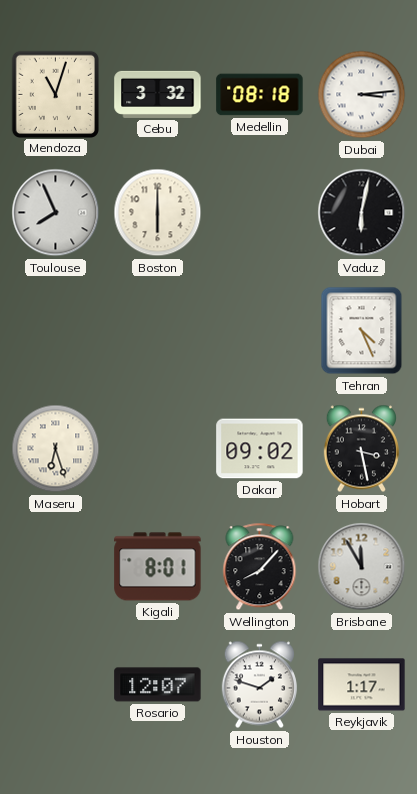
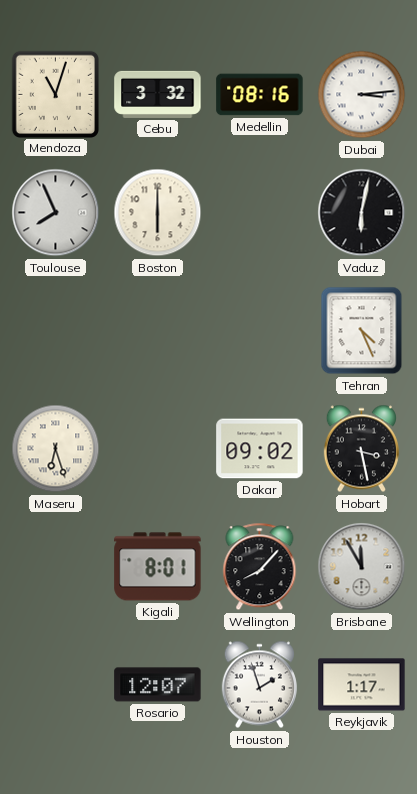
Medellin: 08:18 -> 08:16
Houston: 1:48 -> 1:57
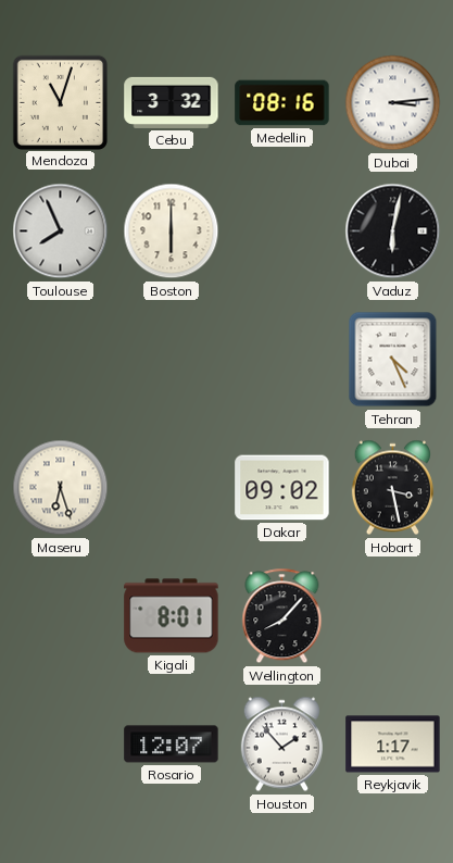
Brisbane: 11:55 -> none
Houston: 1:57 -> 1:53
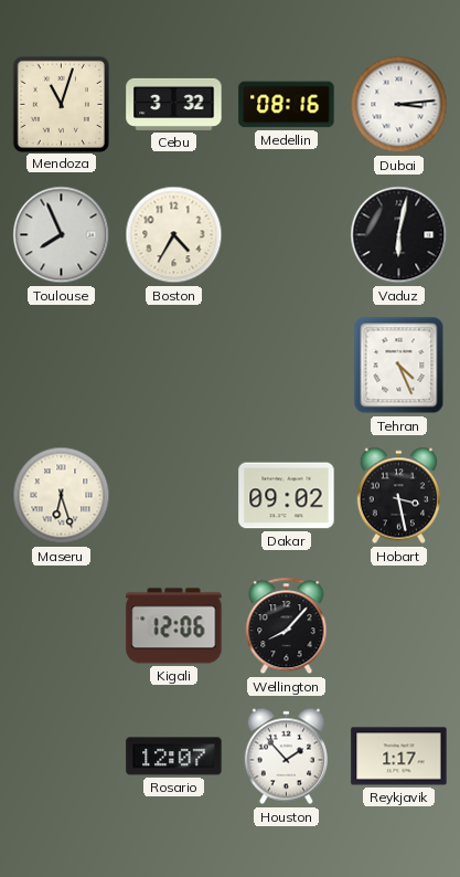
Boston: 6:00 -> 4:35
Kigali: 8:01 -> 12:06
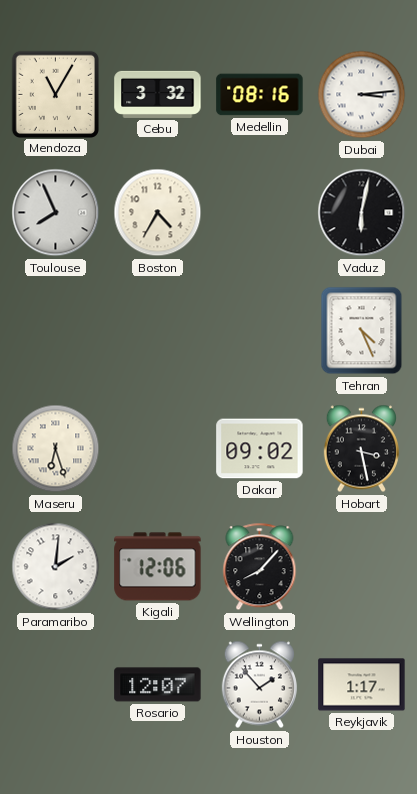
Mendoza: 11:03 -> 11:05
Paramaribo: none -> 2:01
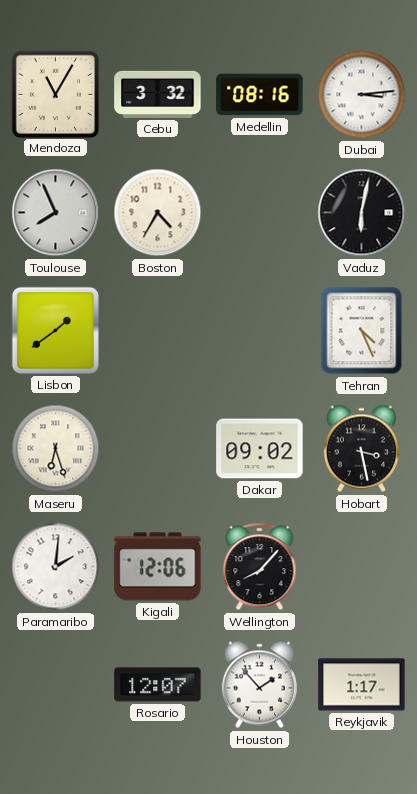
Lisbon: none -> 1:39
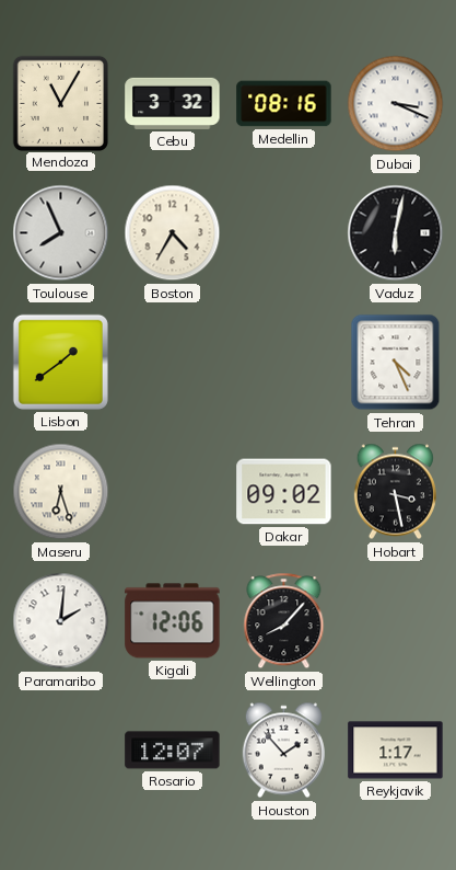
Dubai: 3:14 -> 3:19
